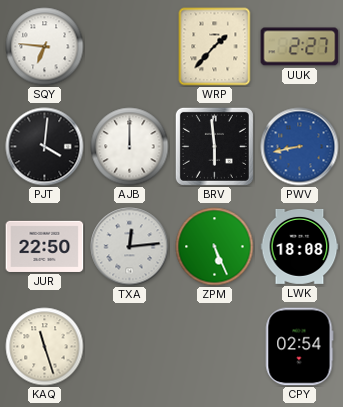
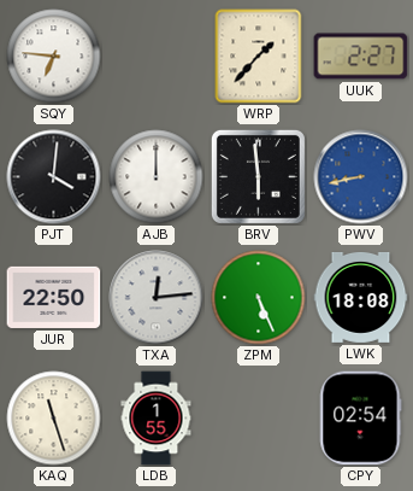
LDB: none -> 1:55
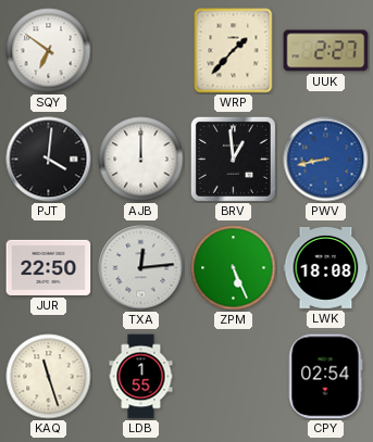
SQY: 6:46 -> 6:51
BRV: 5:59 -> 12:59
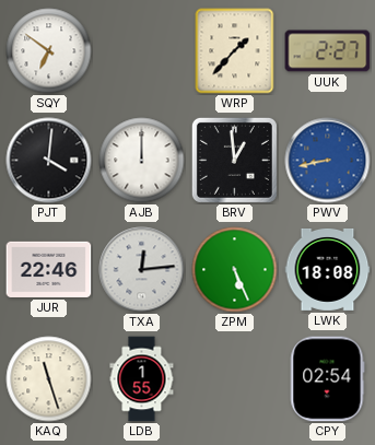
JUR: 22:50 -> 22:46
